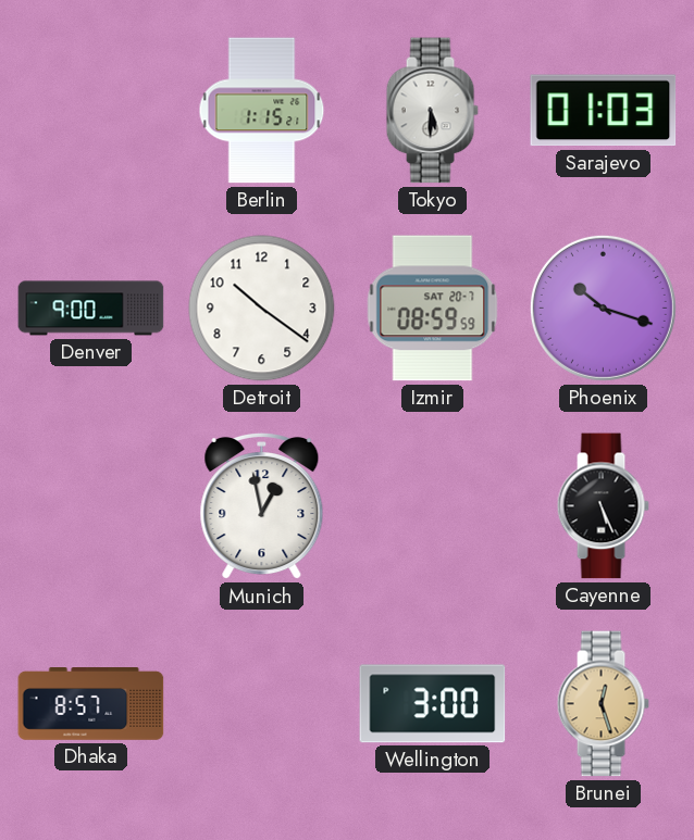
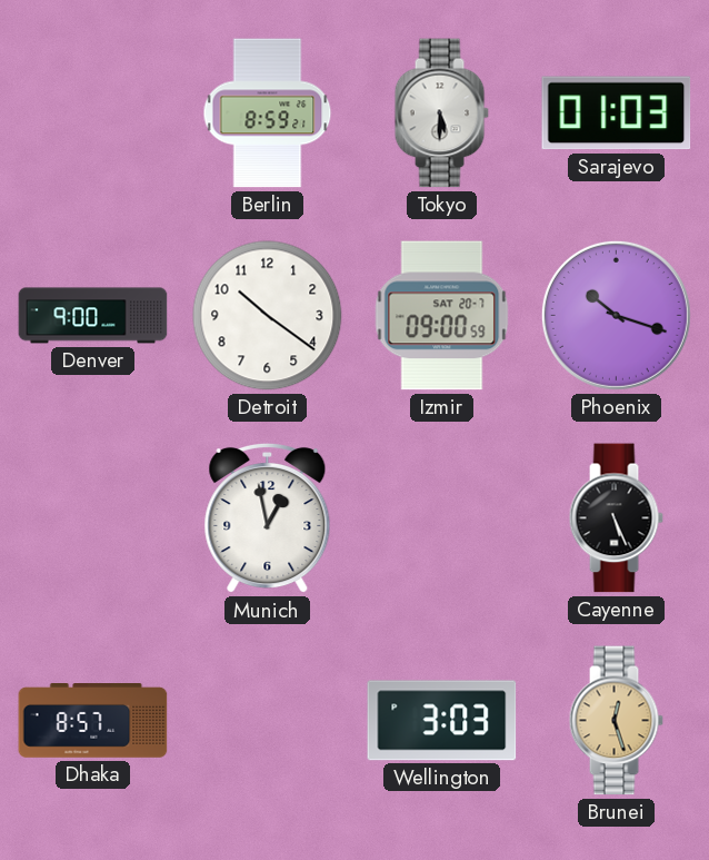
Berlin: 1:15 -> 8:59
Izmir: 08:59 -> 09:00
Wellington: 3:00 -> 3:03
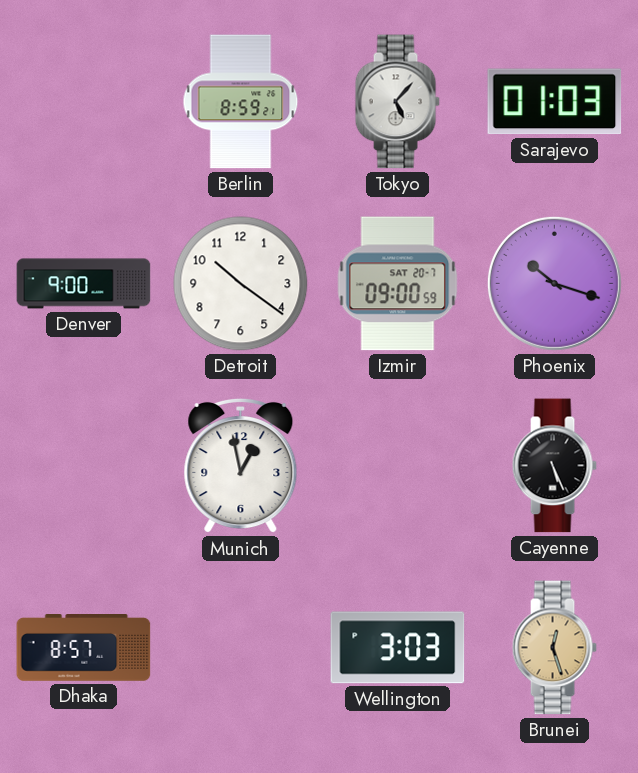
Tokyo: 5:30 -> 5:07
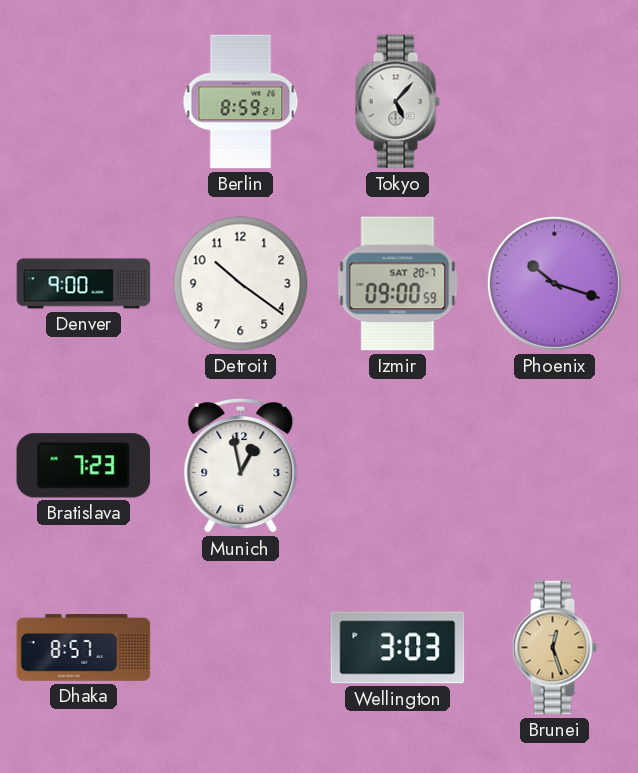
Sarajevo: 01:03 -> none
Bratislava: none -> 7:23
Cayenne: 5:26 -> none
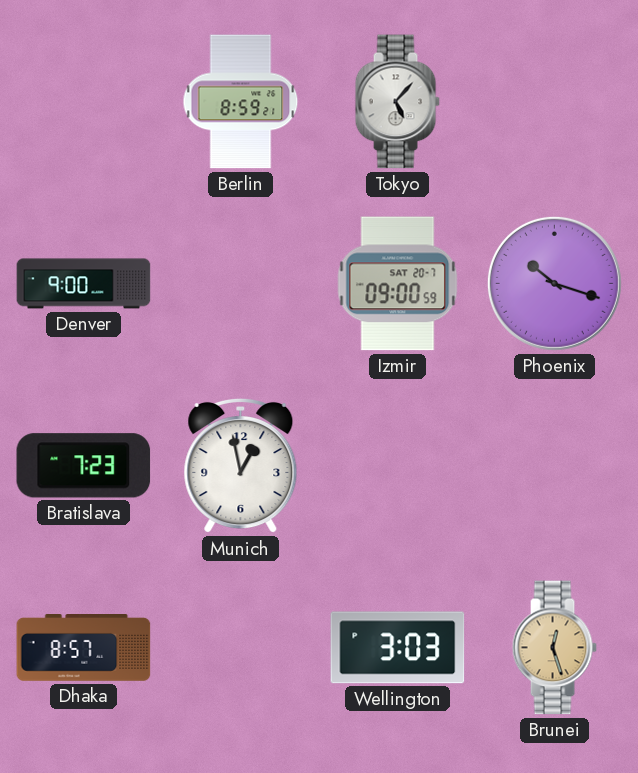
Detroit: 10:21 -> none
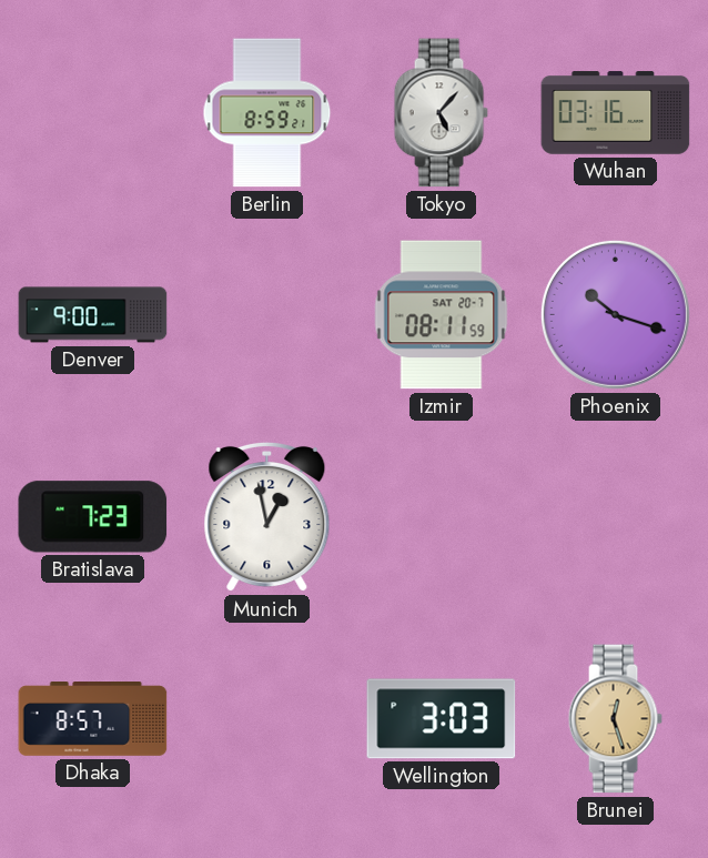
Wuhan: none -> 03:16
Izmir: 09:00 -> 08:11
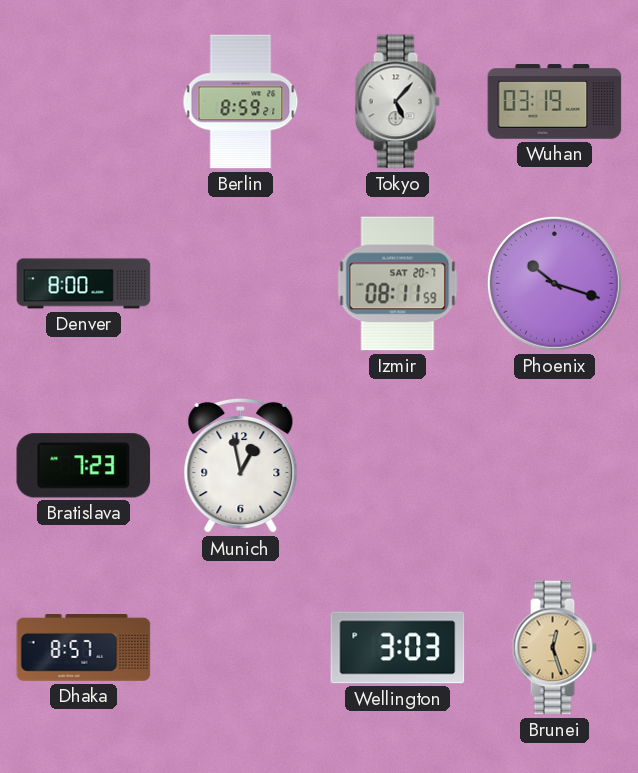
Wuhan: 03:16 -> 03:19
Denver: 9:00 -> 8:00
